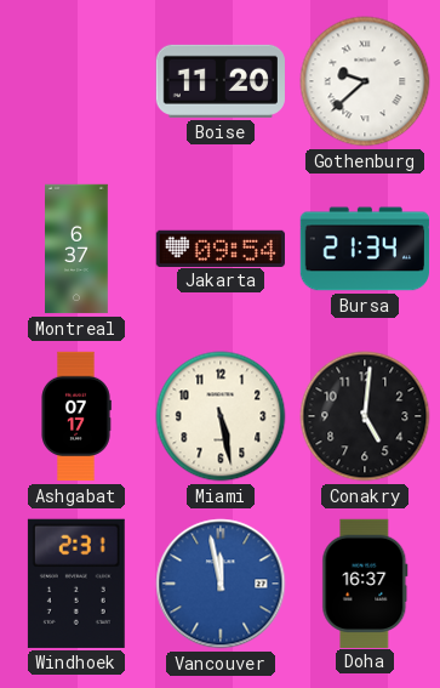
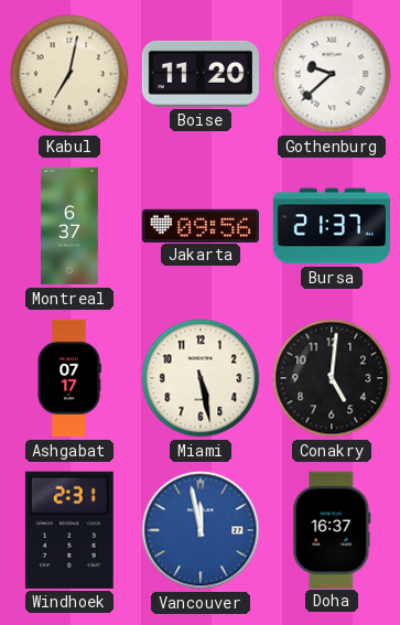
Kabul: none -> 7:02
Jakarta: 09:54 -> 09:56
Bursa: 21:34 -> 21:37
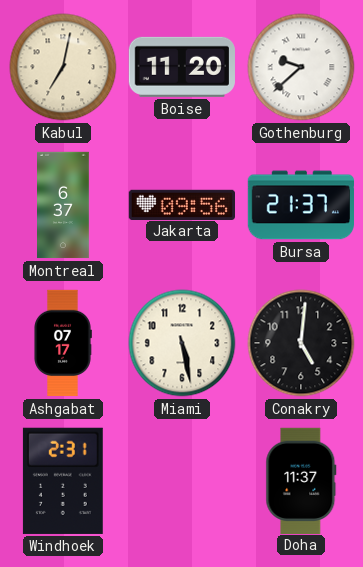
Vancouver: 11:58 -> none
Doha: 16:37 -> 11:37
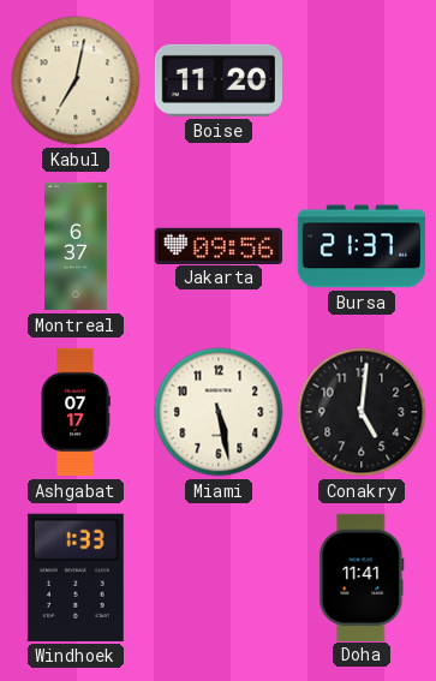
Gothenburg: 9:38 -> none
Windhoek: 2:31 -> 1:33
Doha: 11:37 -> 11:41
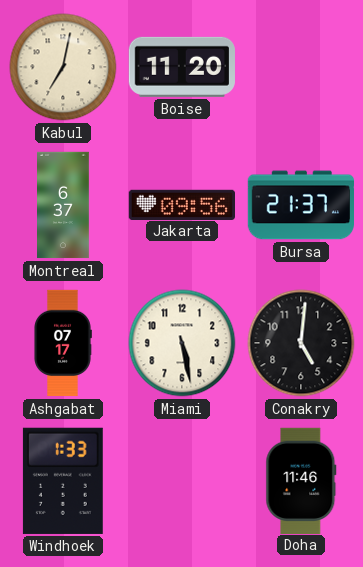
Doha: 11:41 -> 11:46
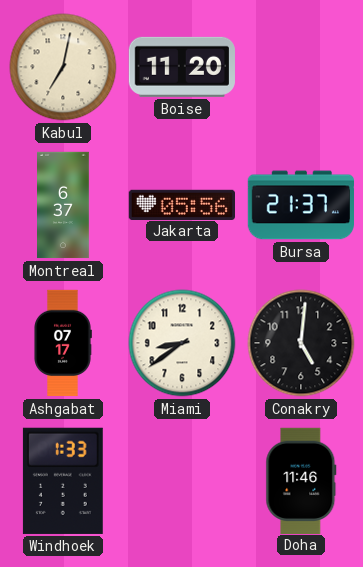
Jakarta: 09:56 -> 05:56
Miami: 5:28 -> 8:39
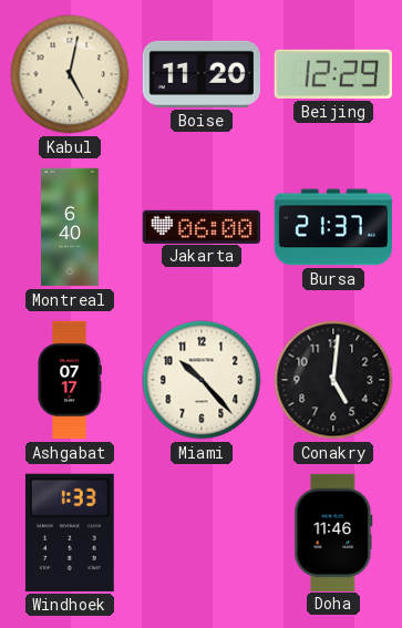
Kabul: 7:02 -> 5:02
Beijing: none -> 12:29
Montreal: 6:37 -> 6:40
Jakarta: 05:56 -> 06:00
Miami: 8:39 -> 10:23
